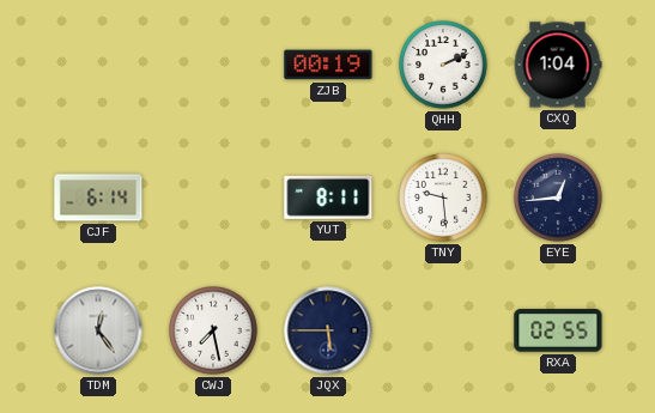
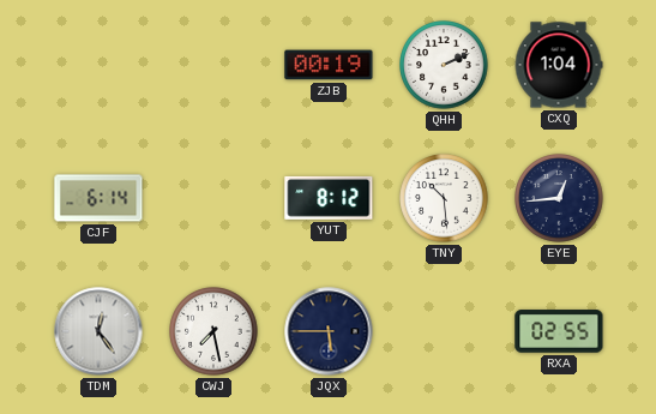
YUT: 8:11 -> 8:12
TNY: 9:29 -> 10:29
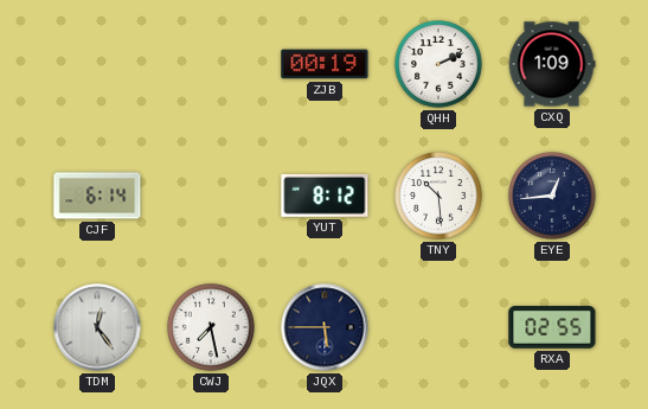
CXQ: 1:04 -> 1:09
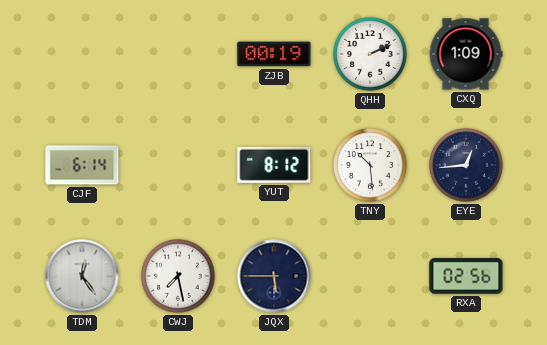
RXA: 02:55 -> 02:56
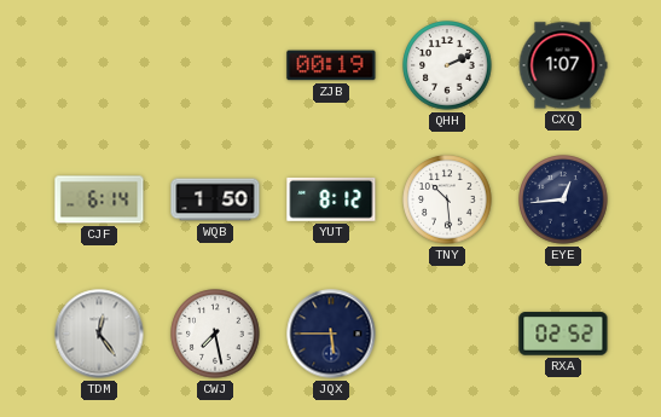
CXQ: 1:09 -> 1:07
WQB: none -> 1:50
RXA: 02:56 -> 02:52
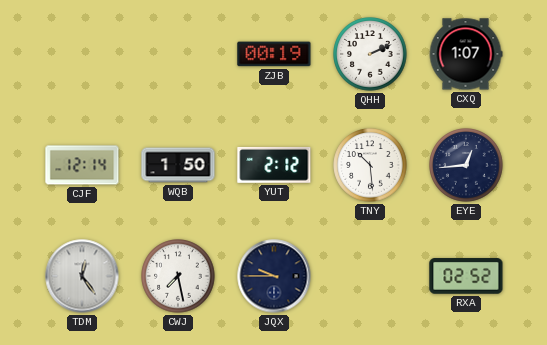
CJF: 6:14 -> 12:14
YUT: 8:12 -> 2:12
JQX: 5:45 -> 9:45
